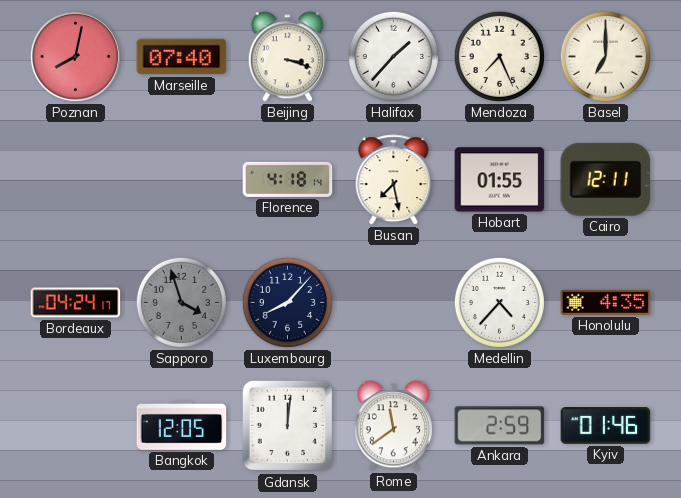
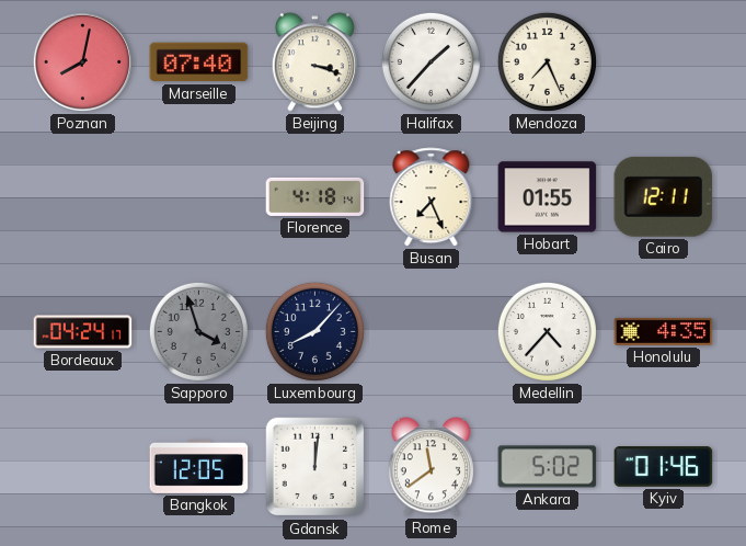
Basel: 7:00 -> none
Busan: 7:28 -> 7:26
Ankara: 2:59 -> 5:02
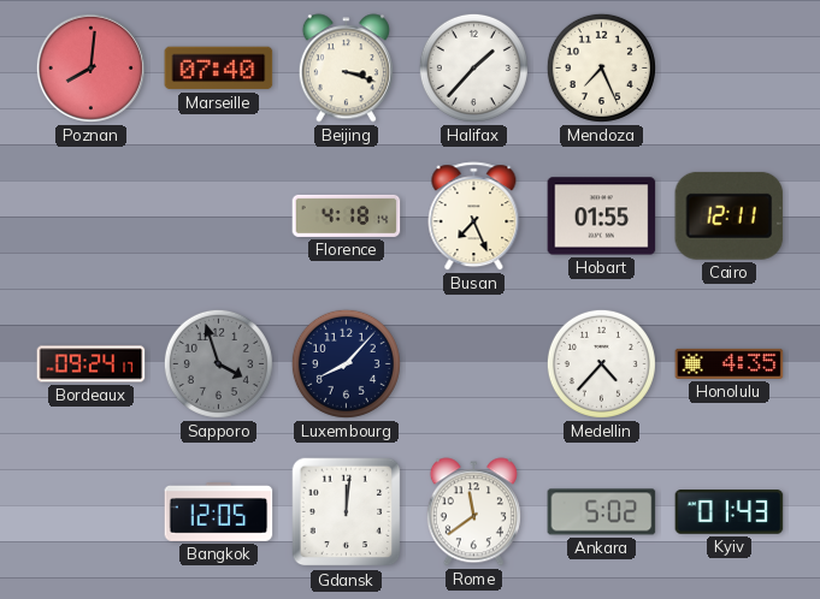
Poznan: 8:02 -> 8:01
Bordeaux: 04:24 -> 09:24
Kyiv: 01:46 -> 01:43
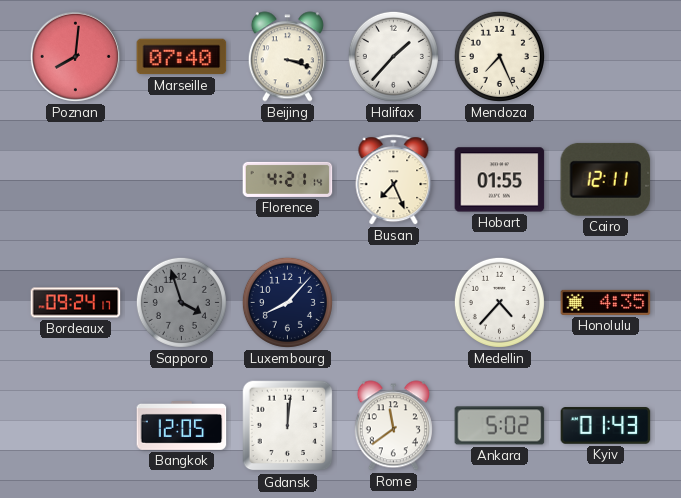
Florence: 4:18 -> 4:21
